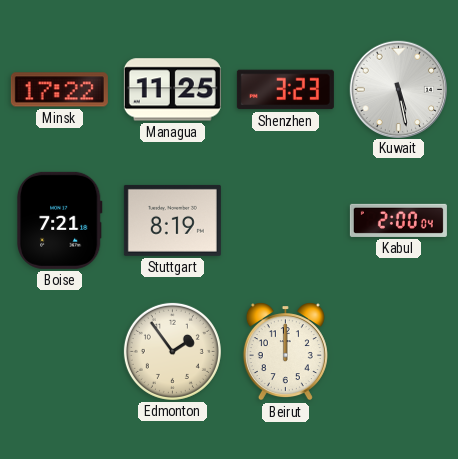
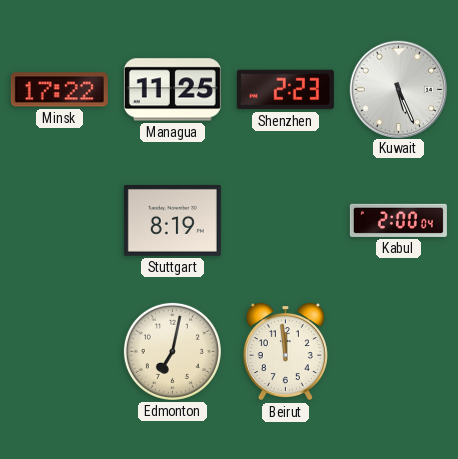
Shenzhen: 3:23 -> 2:23
Kuwait: 5:28 -> 5:26
Boise: 7:21 -> none
Edmonton: 1:54 -> 7:02
Beirut: 12:00 -> 11:59
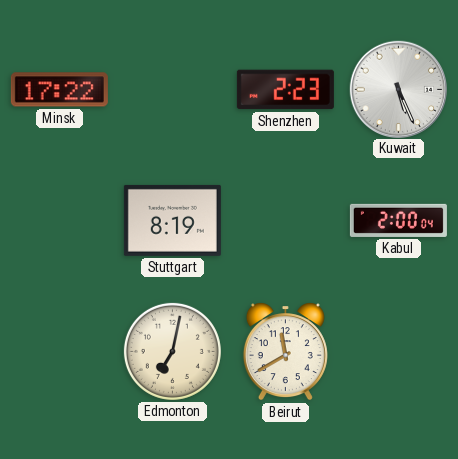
Managua: 11:25 -> none
Beirut: 11:59 -> 11:40
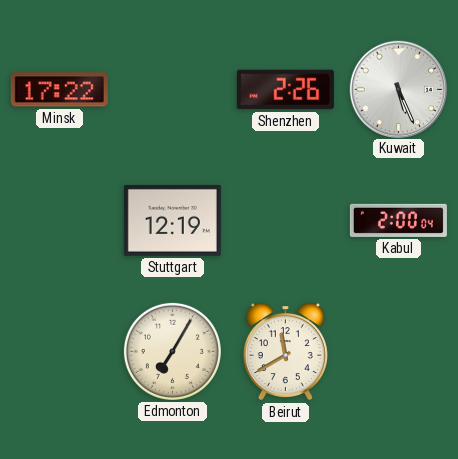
Shenzhen: 2:23 -> 2:26
Stuttgart: 8:19 -> 12:19
Edmonton: 7:02 -> 7:05
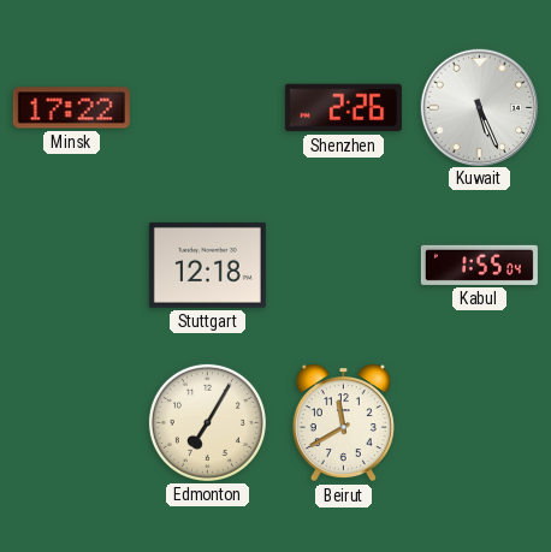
Stuttgart: 12:19 -> 12:18
Kabul: 2:00 -> 1:55
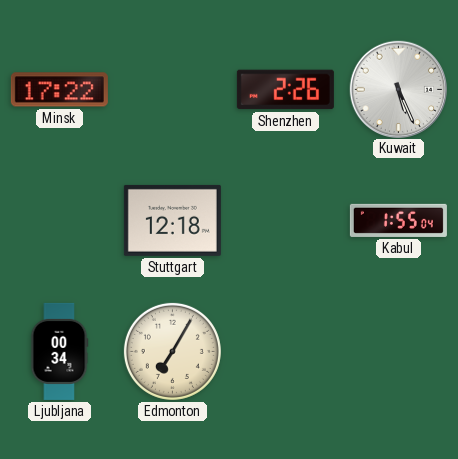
Ljubljana: none -> 00:34
Beirut: 11:40 -> none
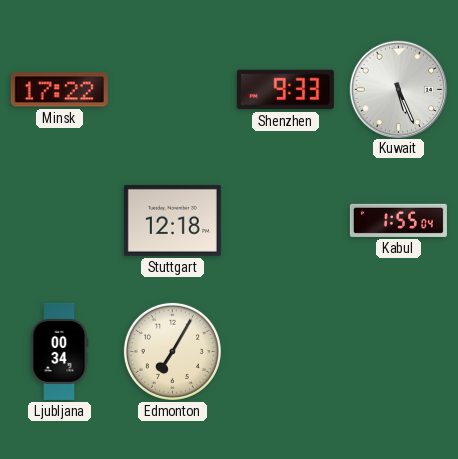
Shenzhen: 2:26 -> 9:33
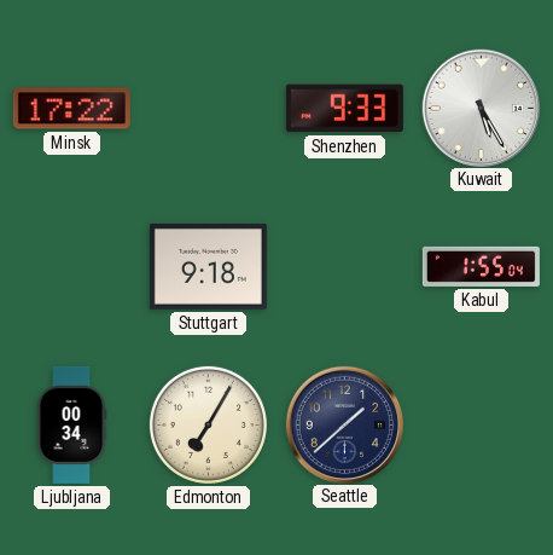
Kuwait: 5:26 -> 5:25
Stuttgart: 12:18 -> 9:18
Seattle: none -> 1:38
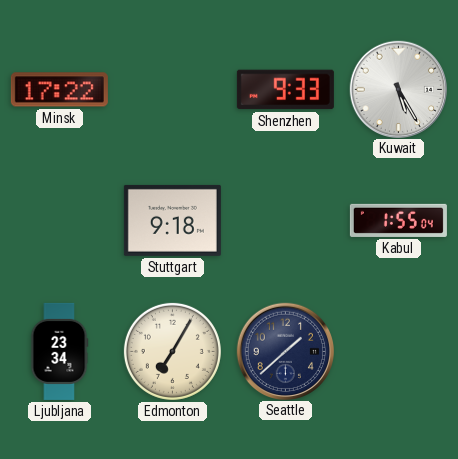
Ljubljana: 00:34 -> 23:34
